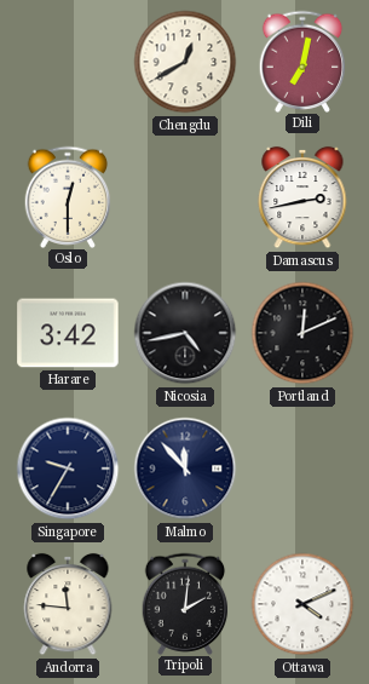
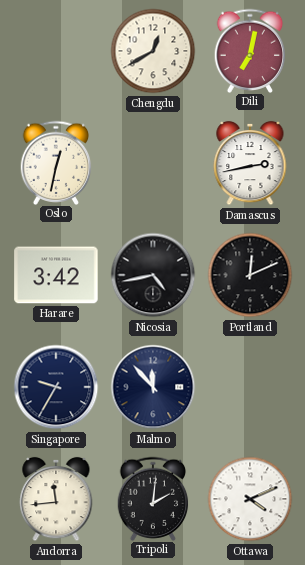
Oslo: 12:30 -> 12:32
Andorra: 11:46 -> 11:44
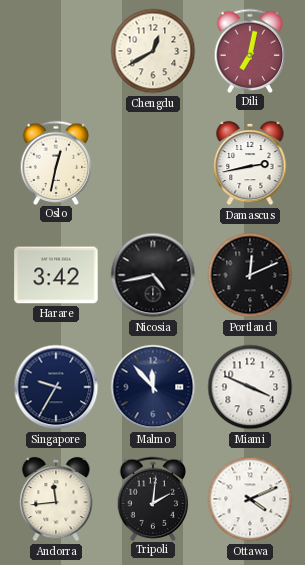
Miami: none -> 3:49
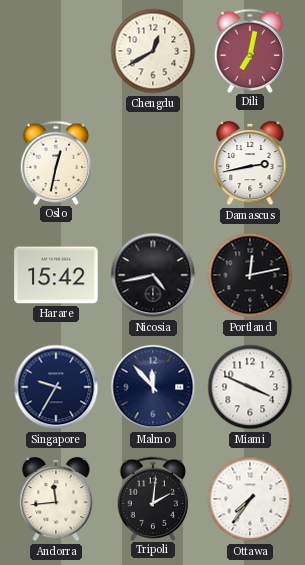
Harare: 3:42 -> 15:42
Portland: 12:11 -> 12:13
Ottawa: 4:11 -> 7:36
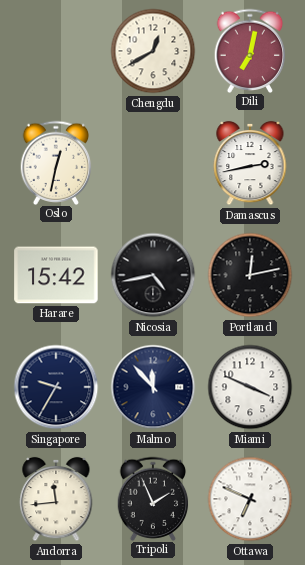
Tripoli: 2:01 -> 1:56
Ottawa: 7:36 -> 6:49
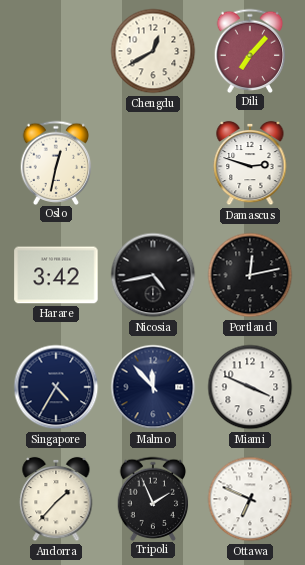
Dili: 7:02 -> 7:07
Damascus: 2:43 -> 2:48
Harare: 15:42 -> 3:42
Singapore: 9:35 -> 4:35
Andorra: 11:44 -> 1:37
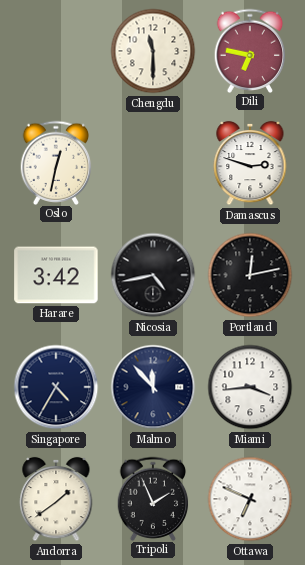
Chengdu: 12:40 -> 11:30
Dili: 7:07 -> 6:47
Miami: 3:49 -> 3:44
Andorra: 1:37 -> 1:39
